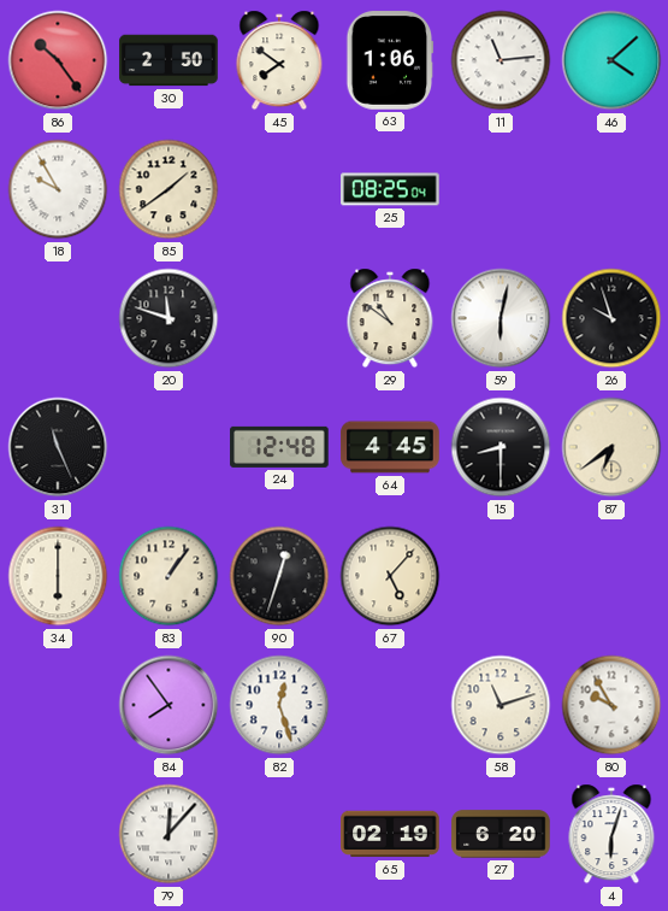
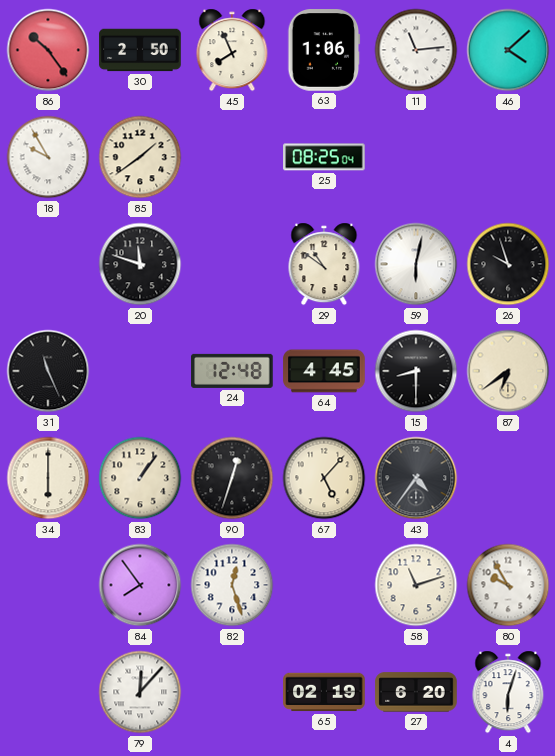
45: 7:51 -> 7:56
43: none -> 4:36
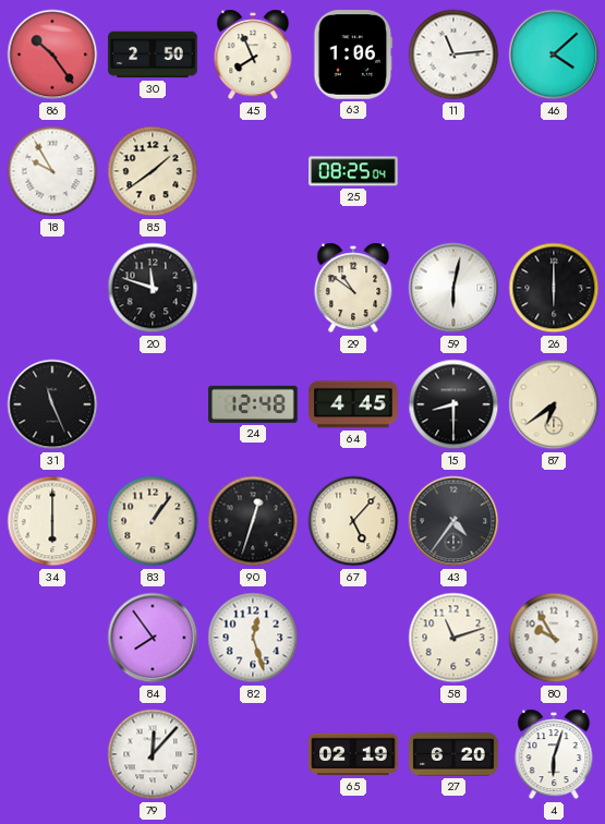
26: 9:57 -> 6:00
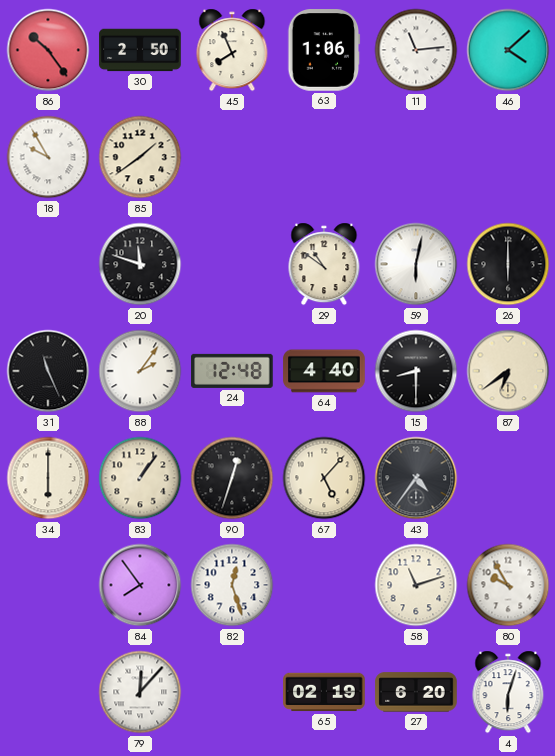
25: 08:25 -> none
88: none -> 2:06
64: 4:45 -> 4:40
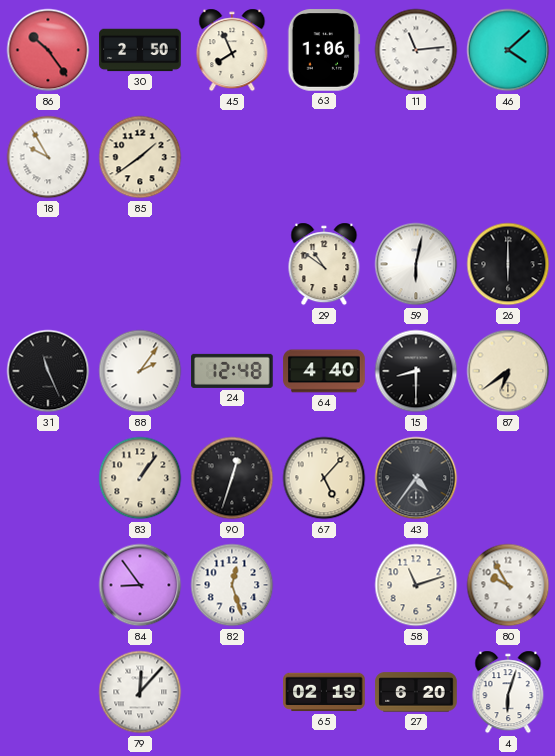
20: 11:48 -> none
34: 6:00 -> none
84: 7:54 -> 8:54
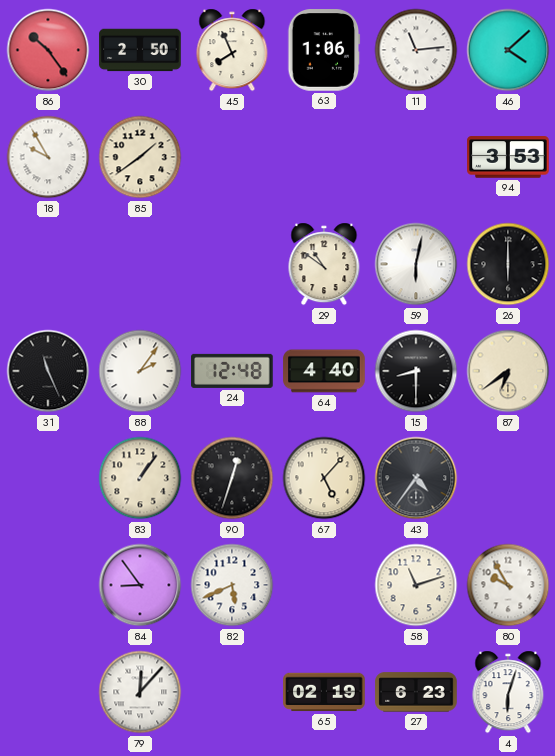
94: none -> 3:53
82: 12:27 -> 5:41
27: 6:20 -> 6:23
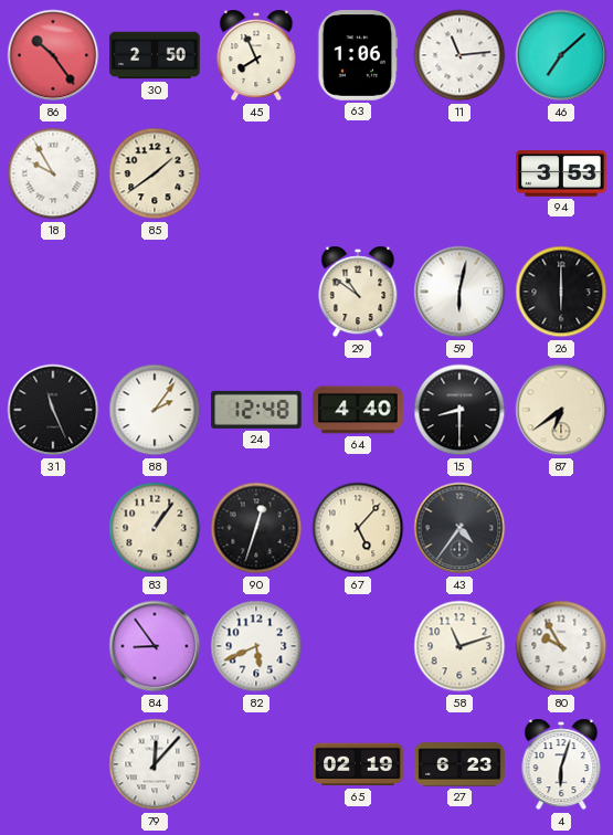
46: 4:08 -> 7:08
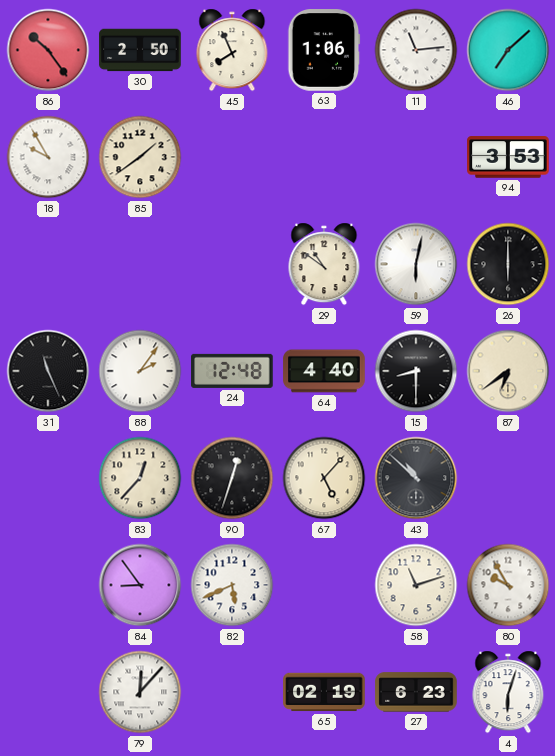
83: 1:06 -> 12:37
43: 4:36 -> 10:52
